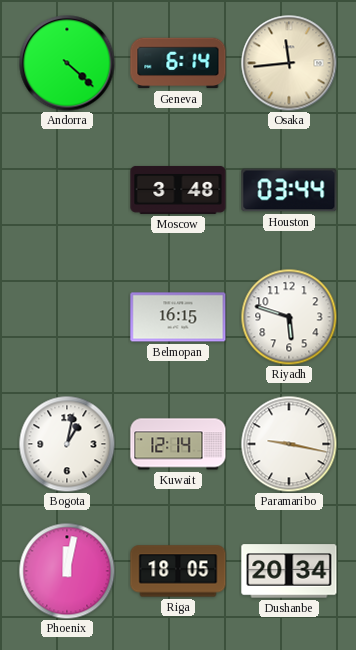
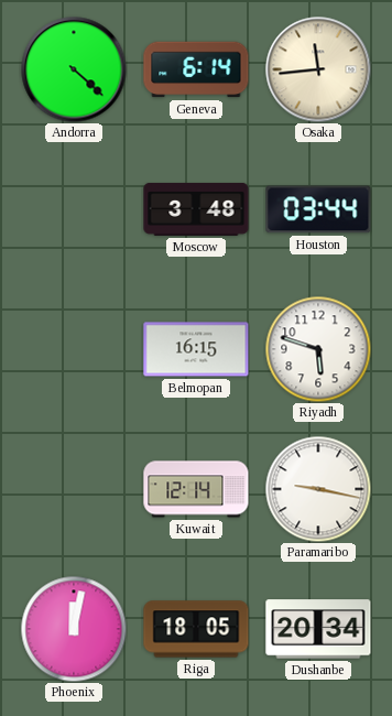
Bogota: 1:02 -> none
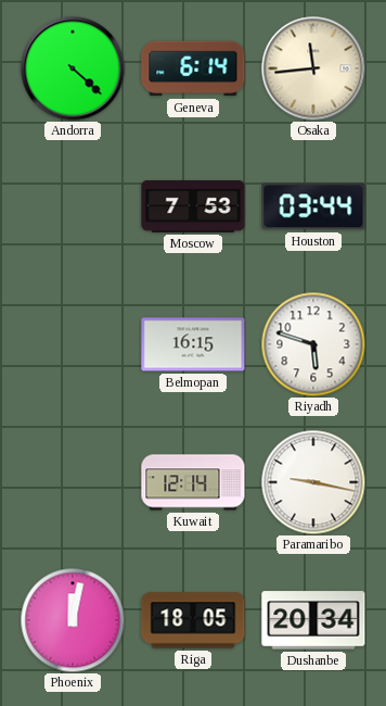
Moscow: 3:48 -> 7:53
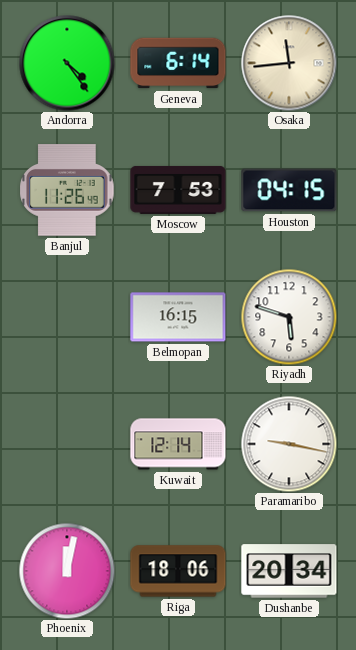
Andorra: 4:22 -> 4:24
Banjul: none -> 11:26
Houston: 03:44 -> 04:15
Riga: 18:05 -> 18:06
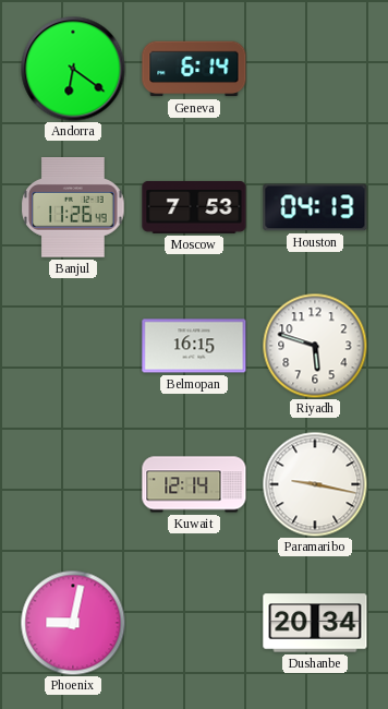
Andorra: 4:24 -> 6:21
Osaka: 11:44 -> none
Houston: 04:15 -> 04:13
Phoenix: 12:02 -> 9:02
Riga: 18:06 -> none
